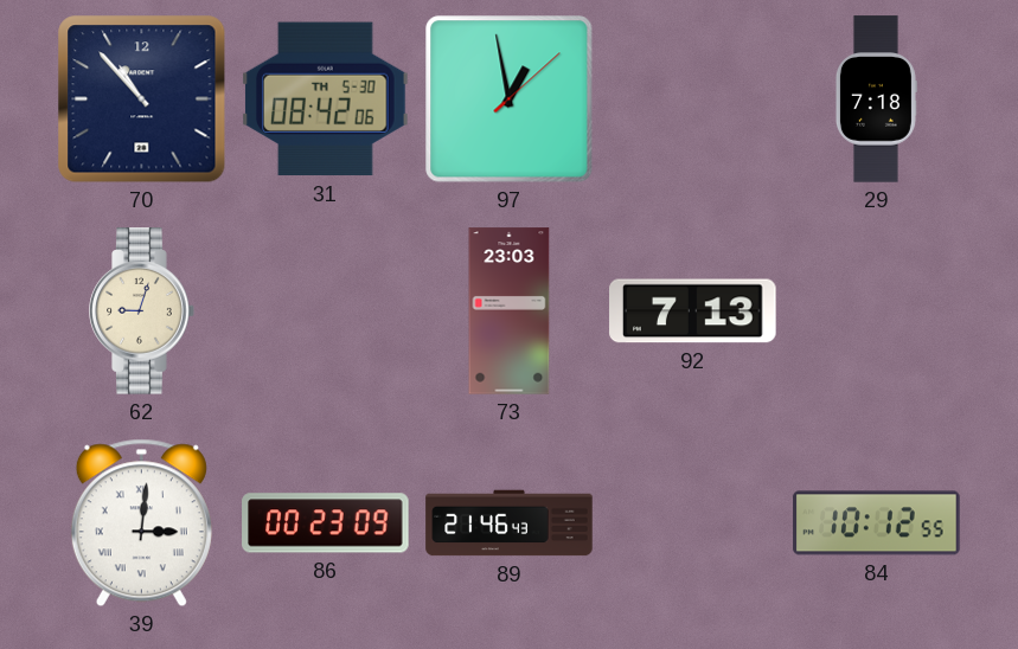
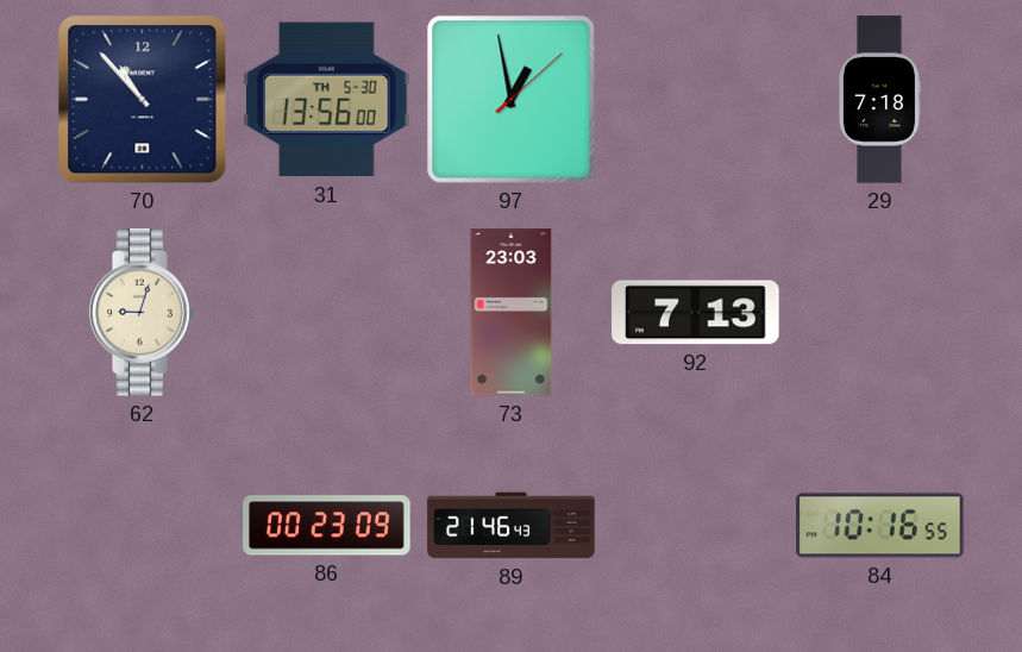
31: 08:42 -> 13:56
39: 3:01 -> none
84: 10:12 -> 10:16
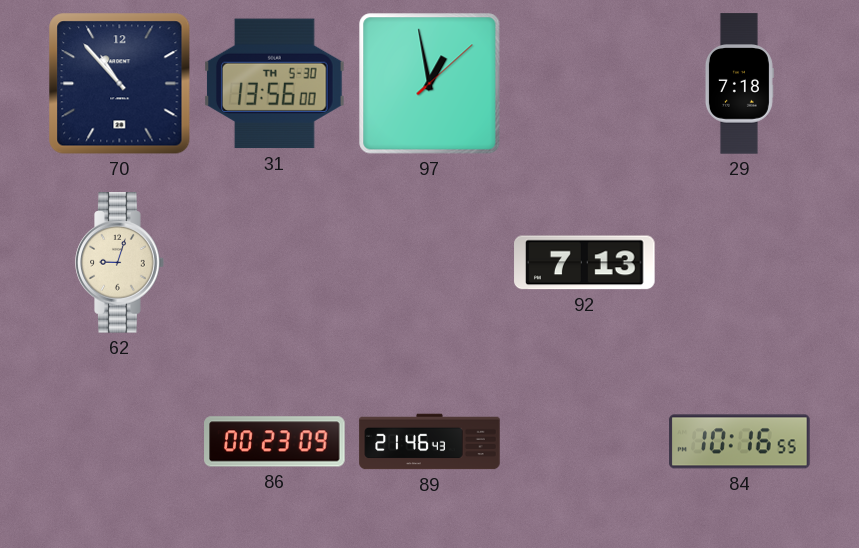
73: 23:03 -> none
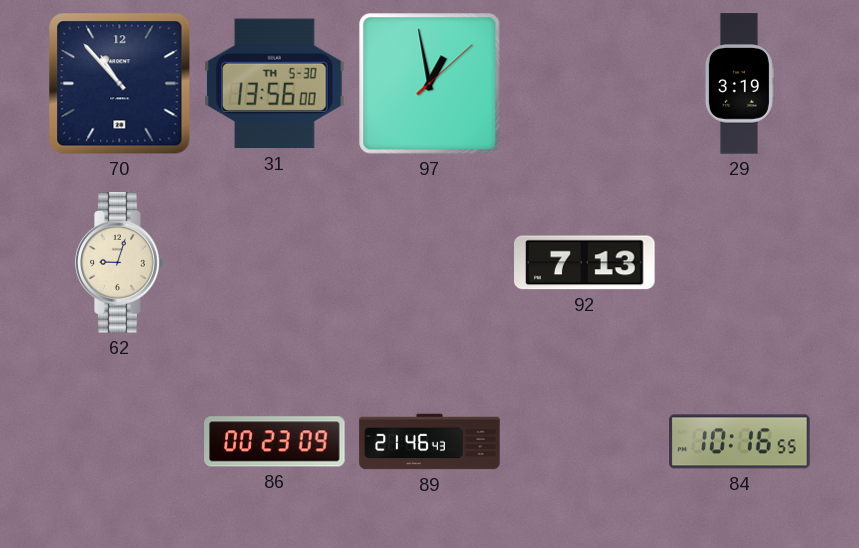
29: 7:18 -> 3:19
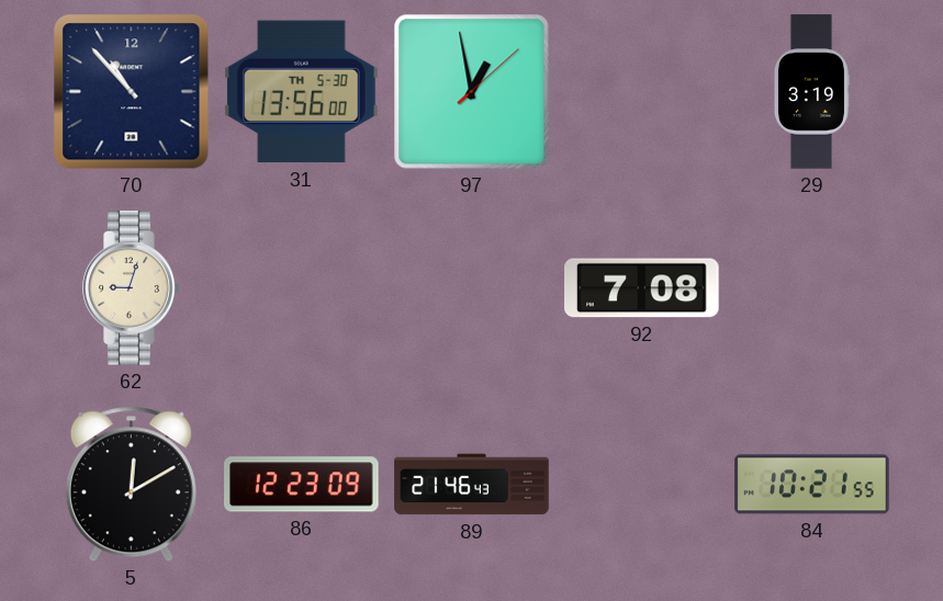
92: 7:13 -> 7:08
5: none -> 12:10
86: 00:23 -> 12:23
84: 10:16 -> 10:21
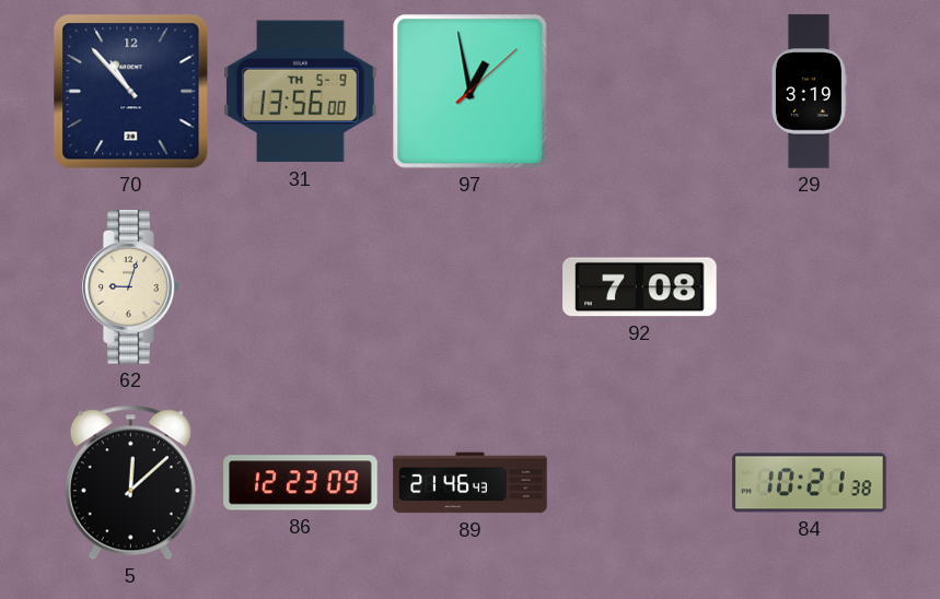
31 date: TH 5-30 -> TH 5-9
5: 12:10 -> 12:08
84: 10:21:55 -> 10:21:38
